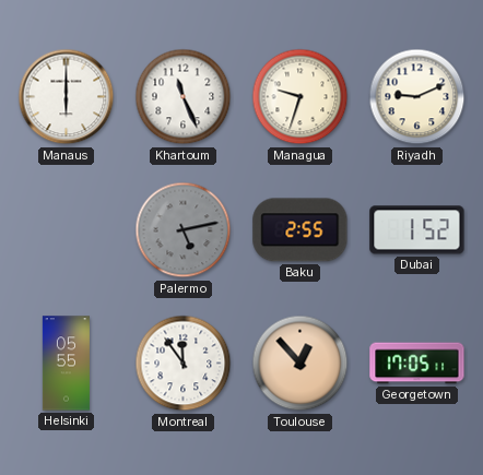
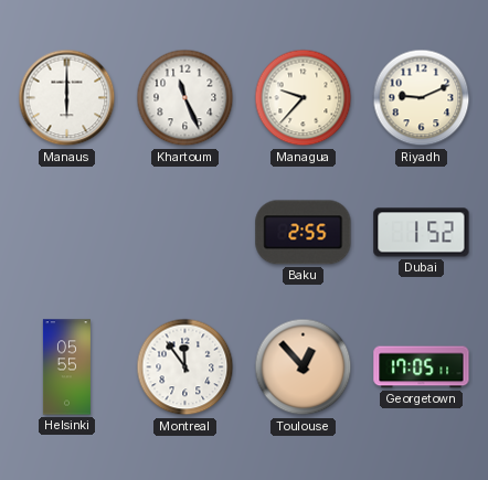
Managua: 9:33 -> 9:37
Palermo: 5:13 -> none
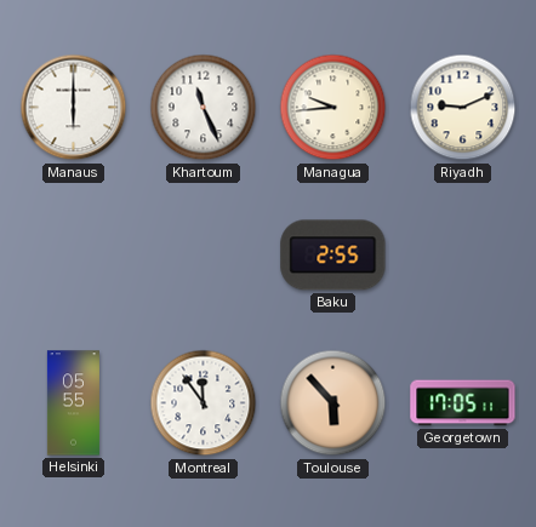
Managua: 9:37 -> 9:44
Dubai: 1:52 -> none
Toulouse: 12:53 -> 5:53
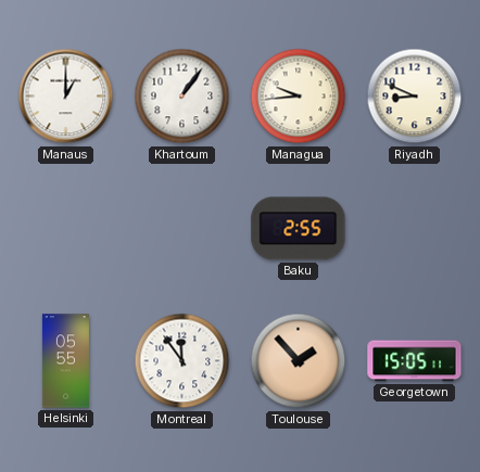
Manaus: 6:00 -> 1:00
Khartoum: 11:26 -> 1:06
Riyadh: 9:11 -> 8:49
Toulouse: 5:53 -> 1:53
Georgetown: 17:05 -> 15:05
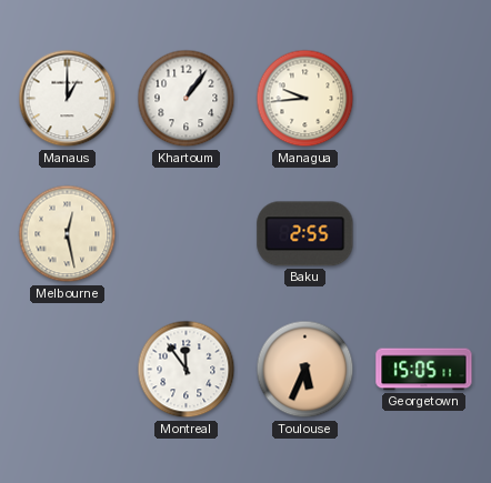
Riyadh: 8:49 -> none
Melbourne: none -> 12:28
Helsinki: 05:55 -> none
Toulouse: 1:53 -> 5:34
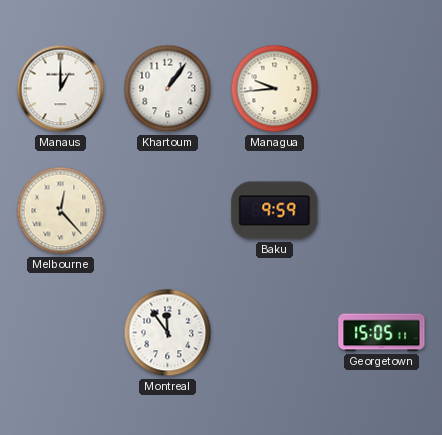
Melbourne: 12:28 -> 12:23
Baku: 2:55 -> 9:59
Toulouse: 5:34 -> none
